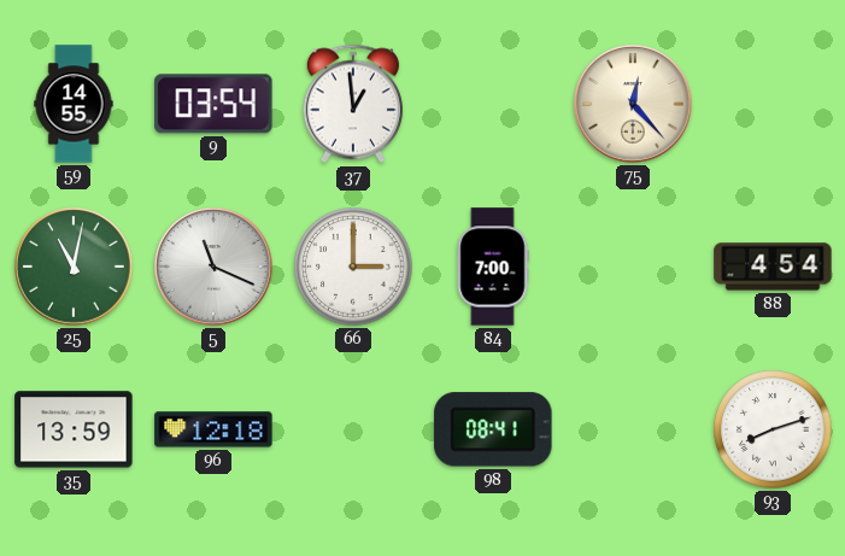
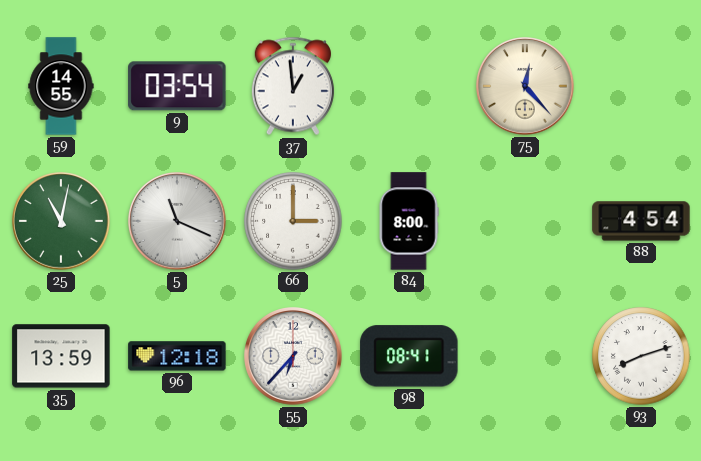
84: 7:00 -> 8:00
55: none -> 6:37
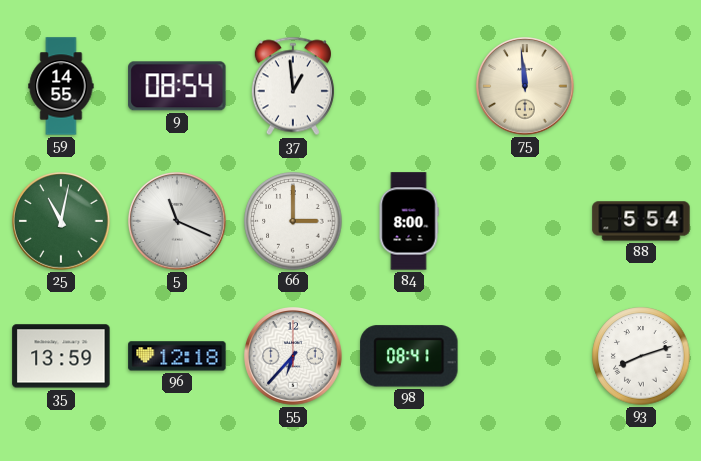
9: 03:54 -> 08:54
75: 12:23 -> 11:59
88: 4:54 -> 5:54
